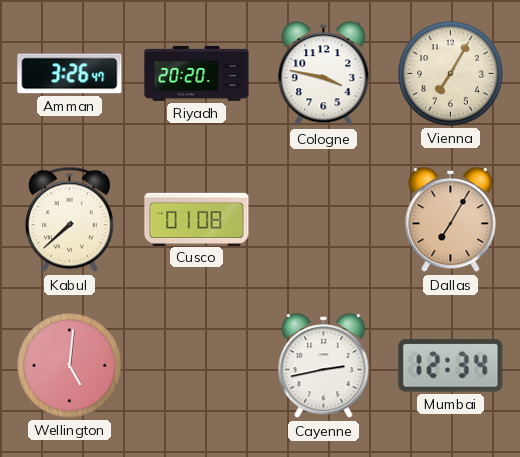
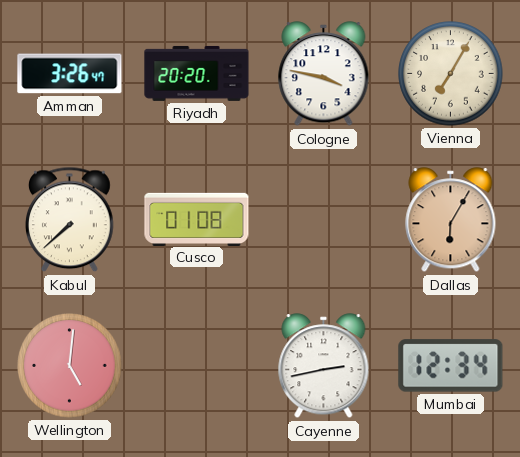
Dallas: 7:05 -> 6:05
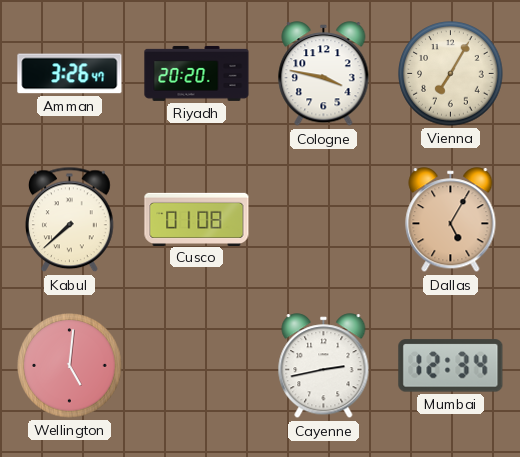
Dallas: 6:05 -> 5:05
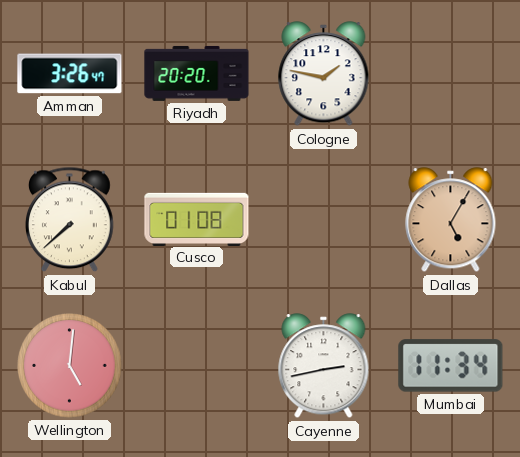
Cologne: 3:47 -> 1:47
Vienna: 7:05 -> none
Mumbai: 12:34 -> 11:34
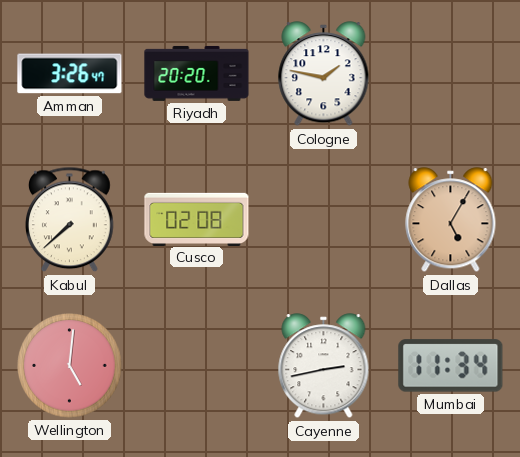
Cusco: 01:08 -> 02:08
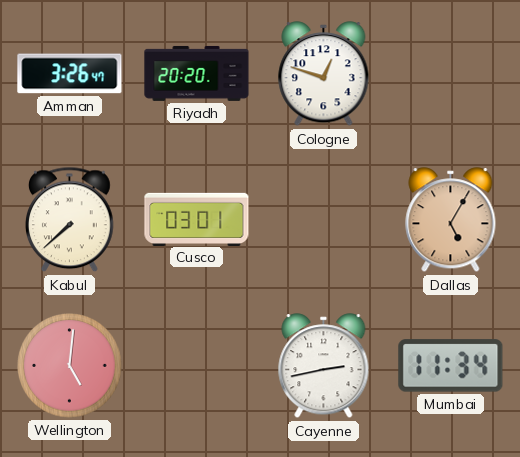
Cologne: 1:47 -> 12:48
Cusco: 02:08 -> 03:01
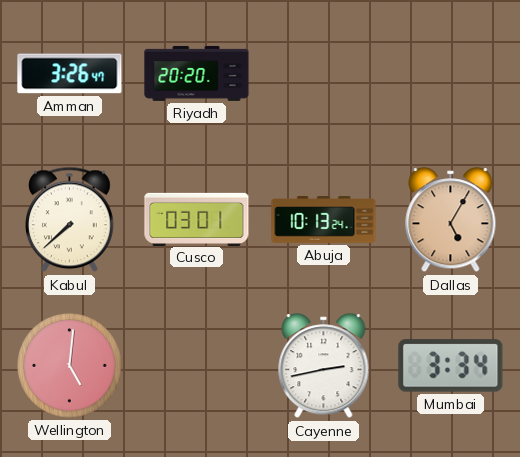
Cologne: 12:48 -> none
Abuja: none -> 10:13
Mumbai: 11:34 -> 3:34
